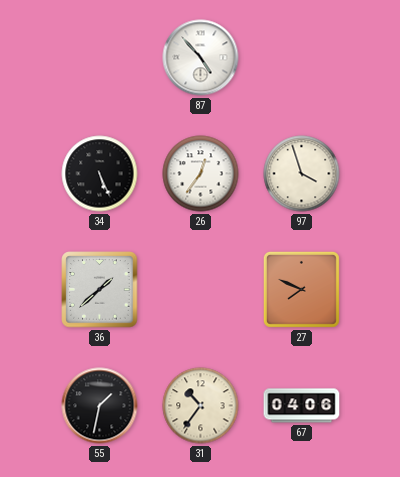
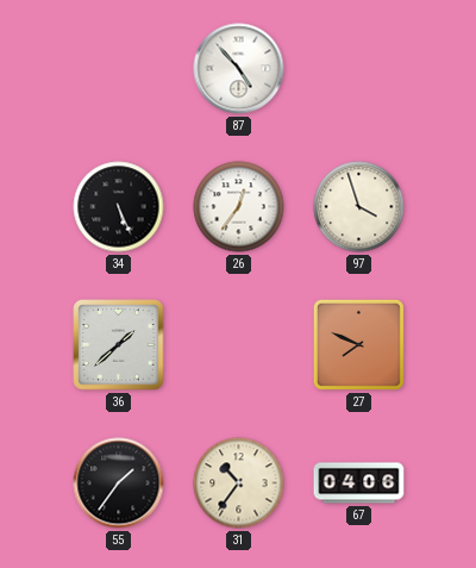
55: 1:32 -> 1:36
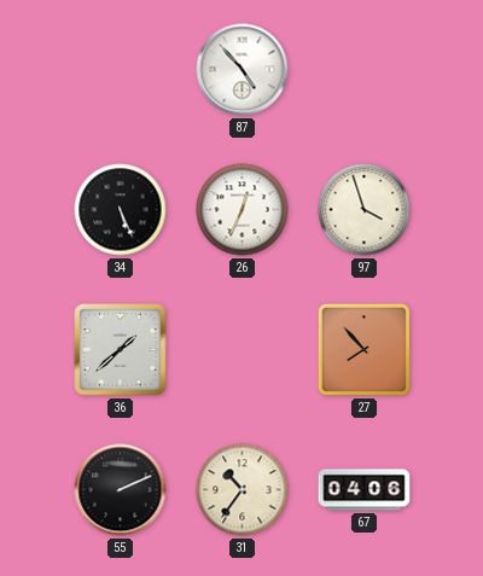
26: 12:36 -> 12:34
27: 7:49 -> 7:53
55: 1:36 -> 2:11
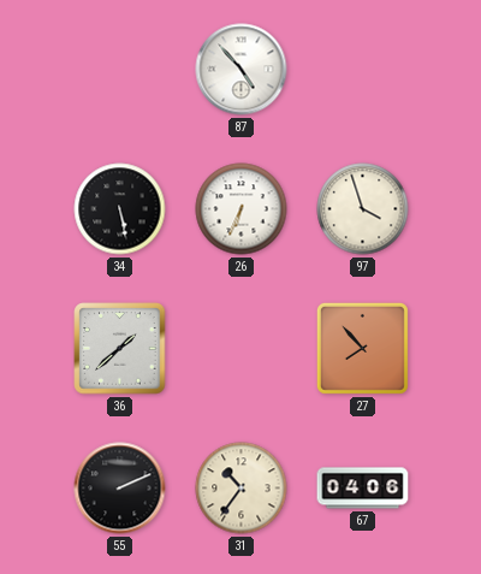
34: 5:26 -> 5:28
26: 12:34 -> 6:34
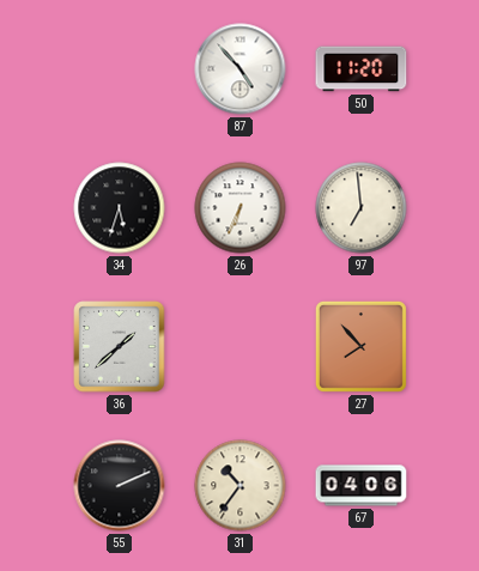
50: none -> 11:20
34: 5:28 -> 5:33
97: 3:57 -> 6:59
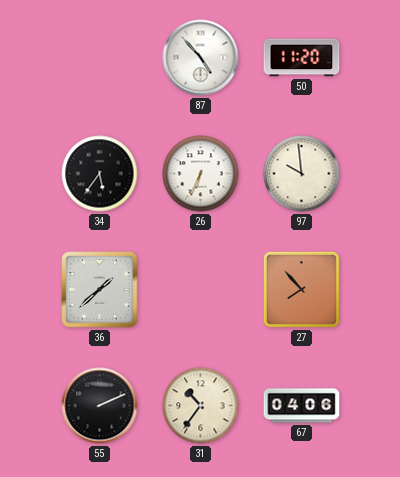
34: 5:33 -> 5:36
97: 6:59 -> 9:59
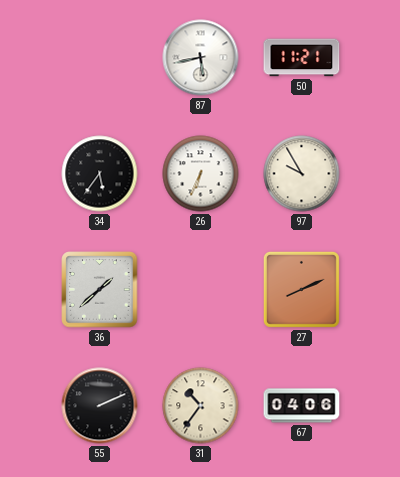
87: 4:53 -> 5:43
50: 11:20 -> 11:21
97: 9:59 -> 9:55
27: 7:53 -> 8:11
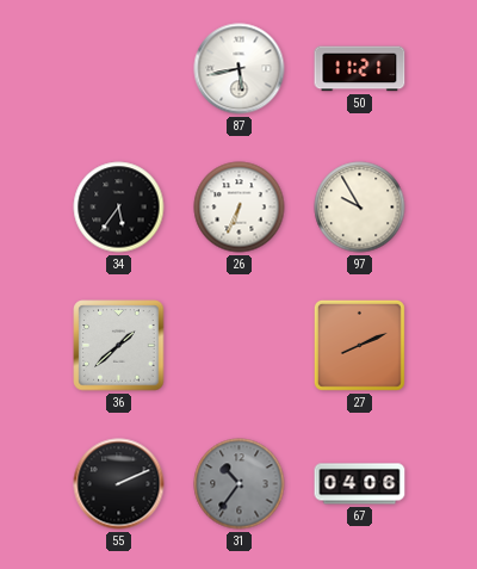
31 dial: cream -> grey
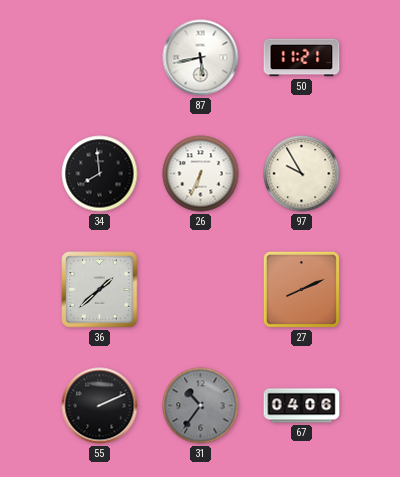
34: 5:36 -> 7:59
